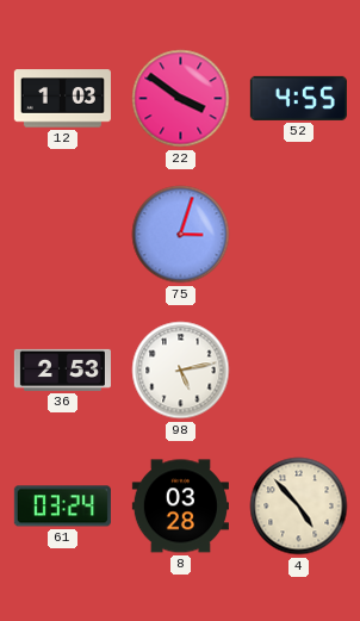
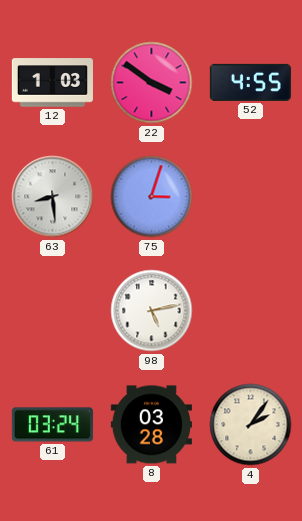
63: none -> 8:29
36: 2:53 -> none
4: 4:53 -> 2:06
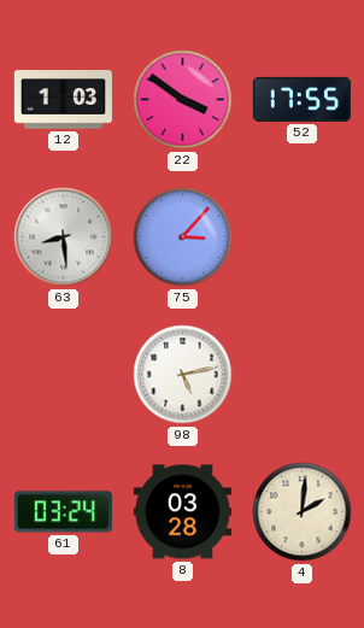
52: 4:55 -> 17:55
75: 3:03 -> 3:07
4: 2:06 -> 2:01
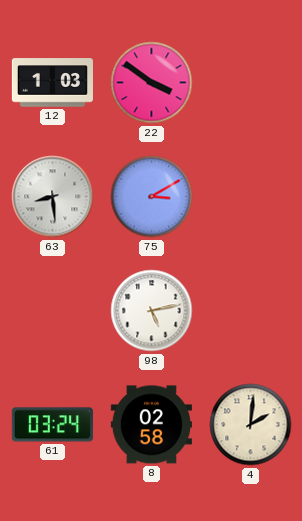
52: 17:55 -> none
75: 3:07 -> 3:10
8: 03:28 -> 02:58
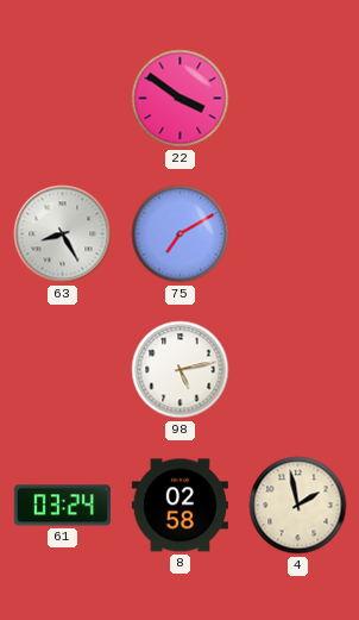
12: 1:03 -> none
63: 8:29 -> 8:25
75: 3:10 -> 7:10
4: 2:01 -> 1:58
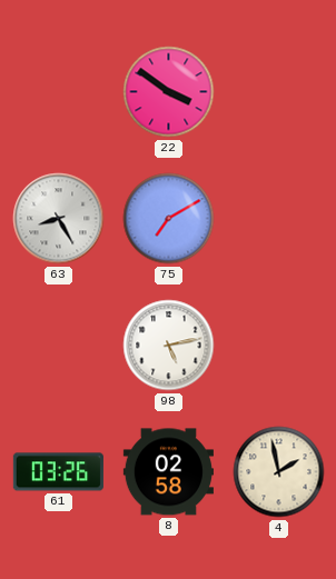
61: 03:24 -> 03:26
